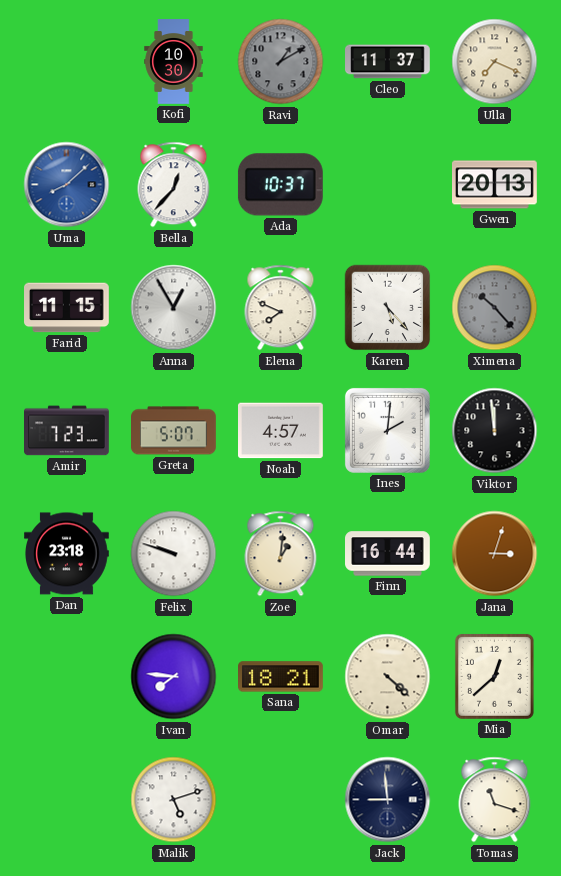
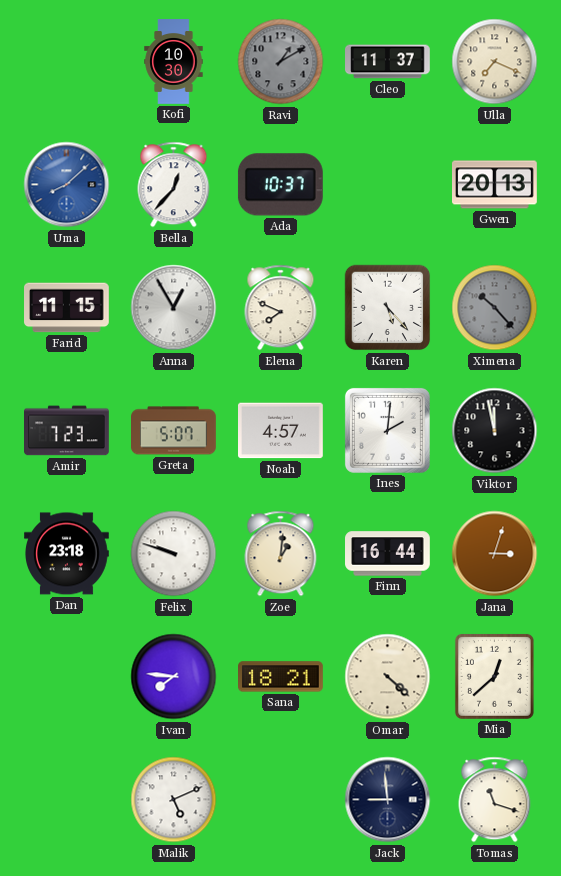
Viktor: 11:59 -> 11:58
Malik: 5:12 -> 5:11
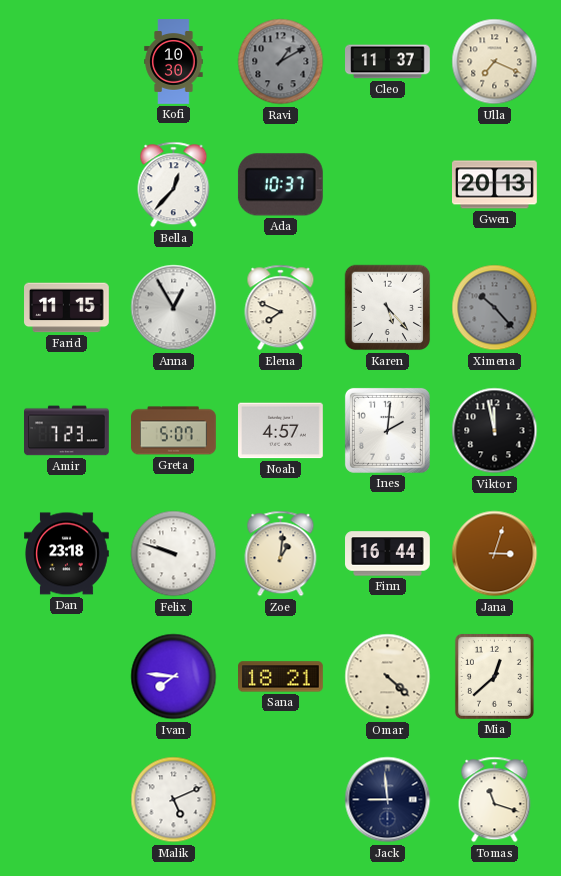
Uma: 8:08 -> none
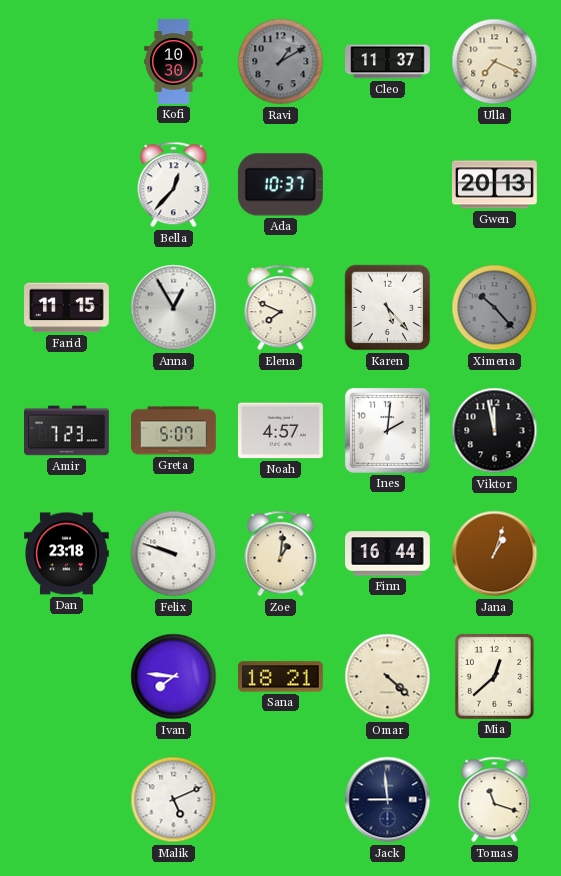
Jana: 3:03 -> 1:03
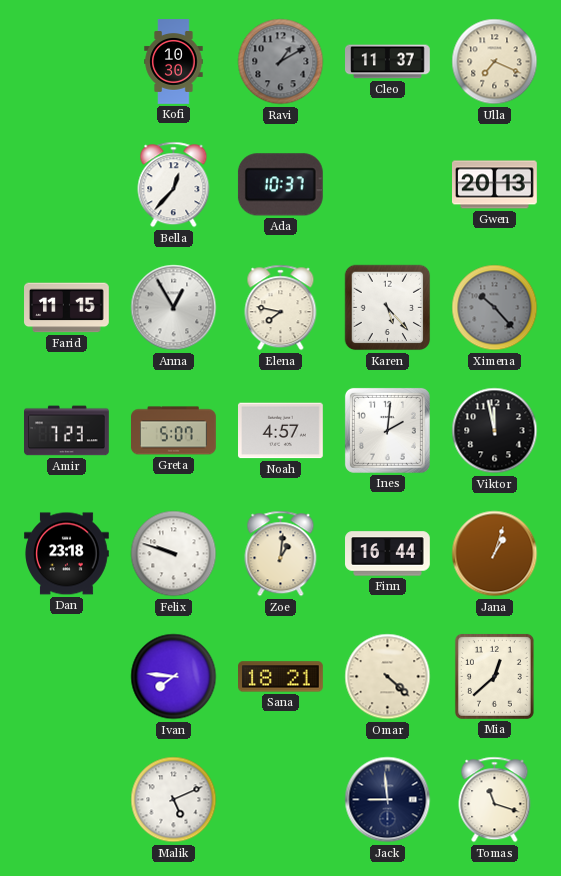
Elena: 7:49 -> 7:47
